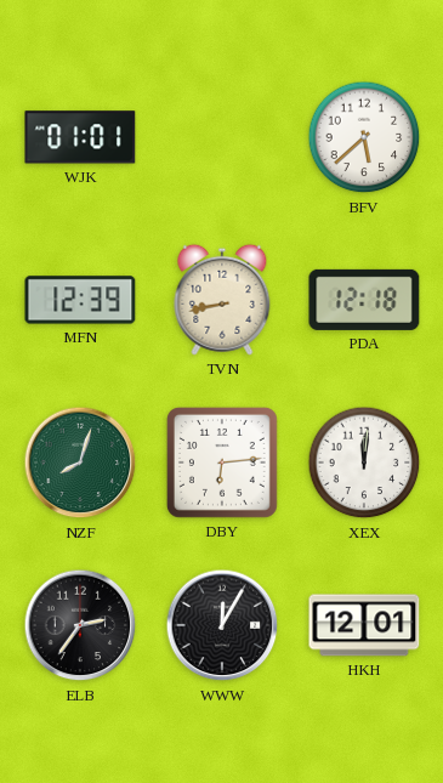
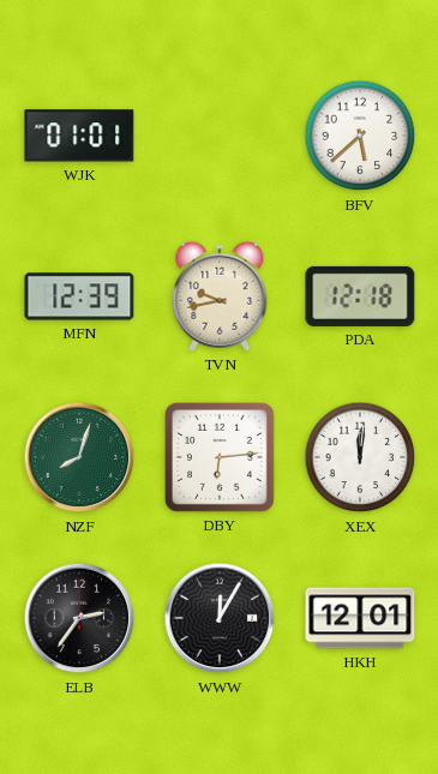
TVN: 8:43 -> 9:43
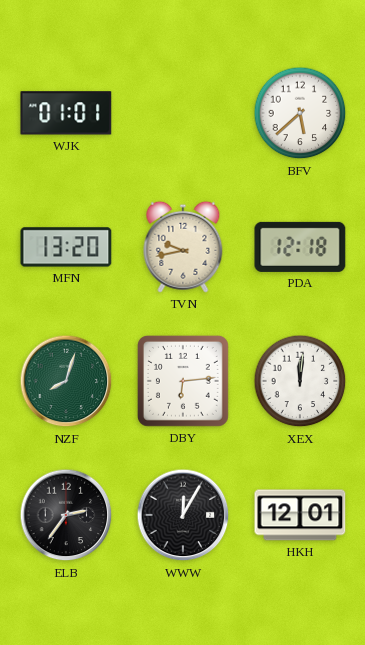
MFN: 12:39 -> 13:20
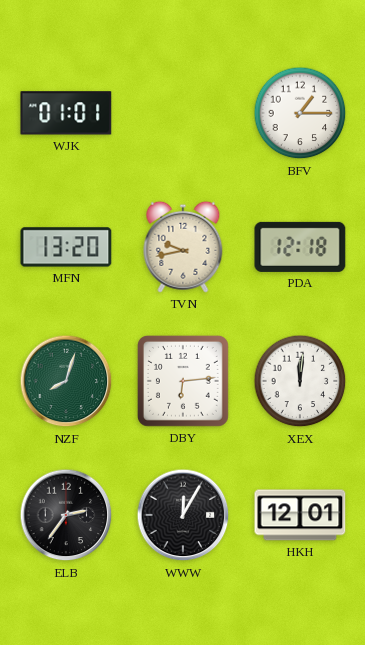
BFV: 5:38 -> 1:15
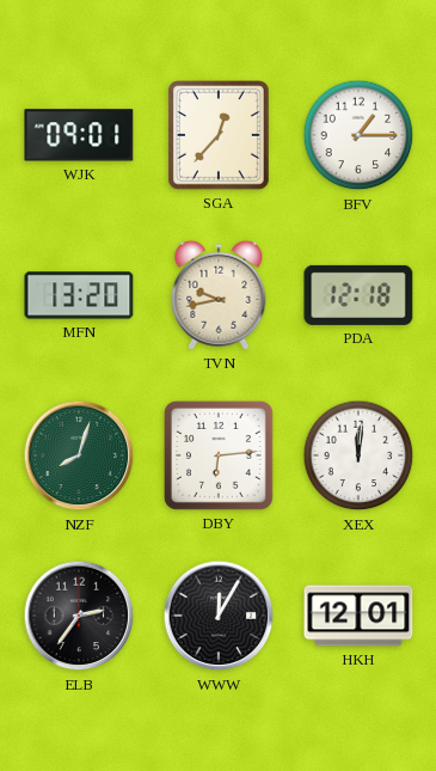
WJK: 01:01 -> 09:01
SGA: none -> 12:37
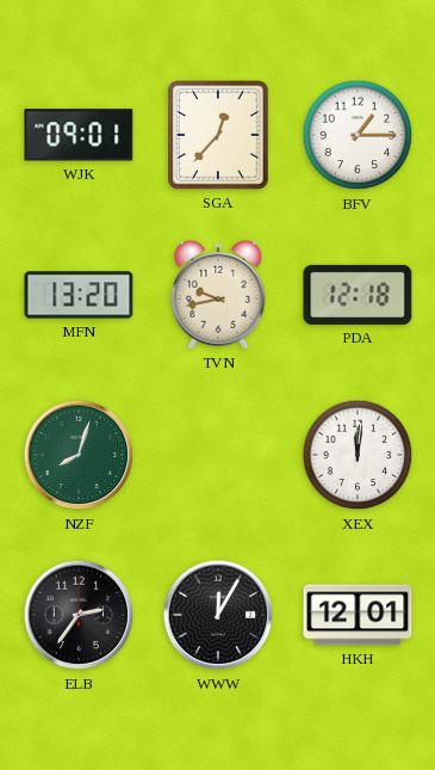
DBY: 6:14 -> none
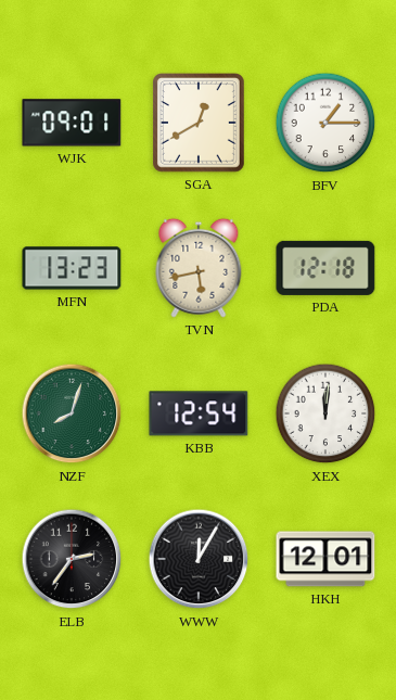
SGA: 12:37 -> 12:40
MFN: 13:20 -> 13:23
TVN: 9:43 -> 5:43
KBB: none -> 12:54
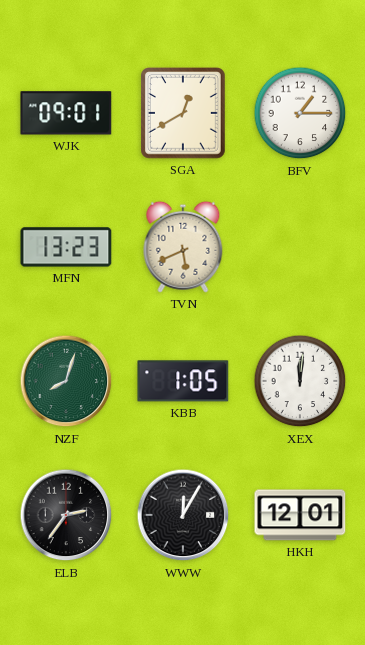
TVN: 5:43 -> 5:41
PDA: 12:18 -> none
KBB: 12:54 -> 1:05
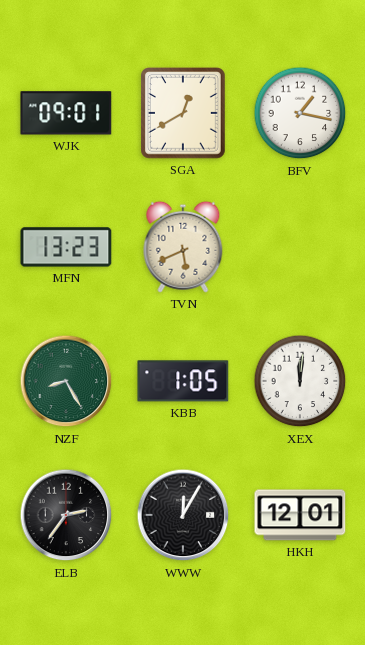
BFV: 1:15 -> 1:17
NZF: 8:03 -> 8:25
